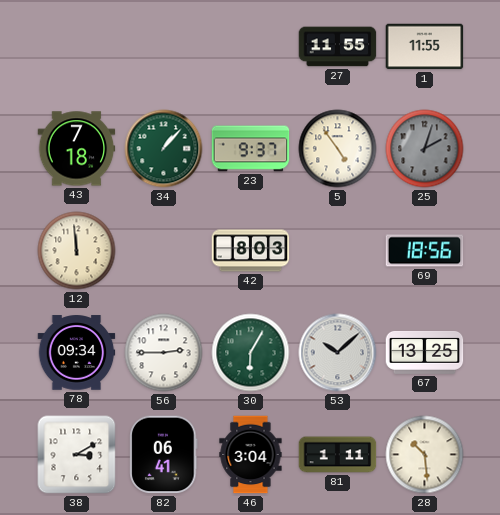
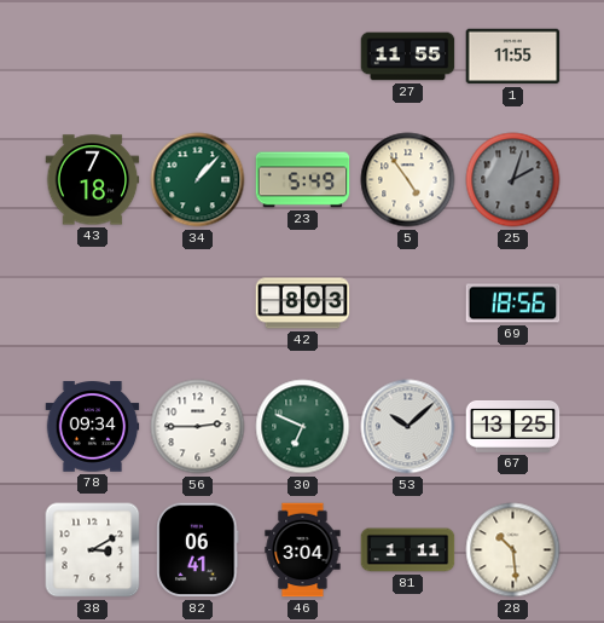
23: 9:37 -> 5:49
12: 11:59 -> none
30: 6:05 -> 6:49
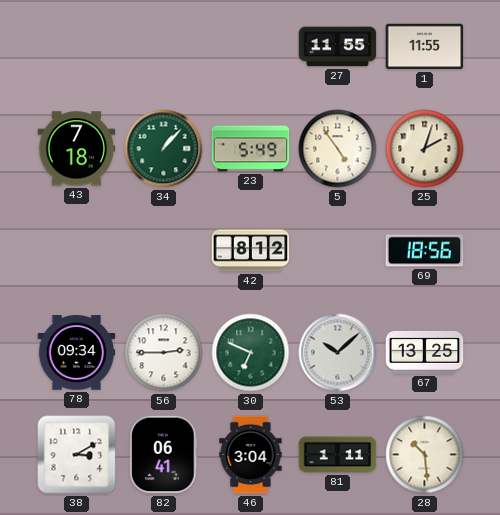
25 dial: grey -> cream
42: 8:03 -> 8:12
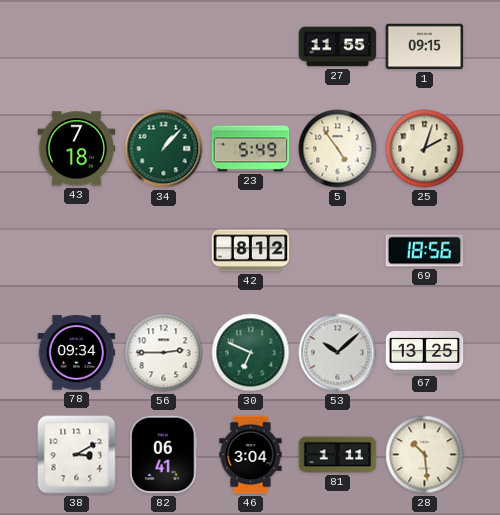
1: 11:55 -> 09:15
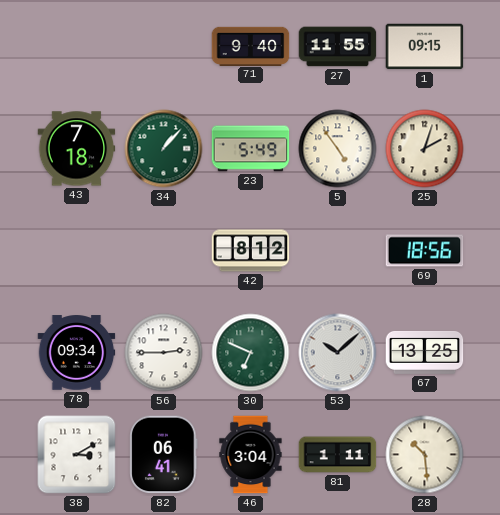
71: none -> 9:40
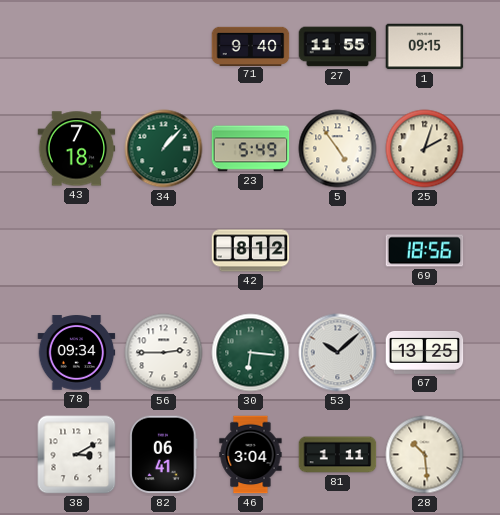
30: 6:49 -> 6:16
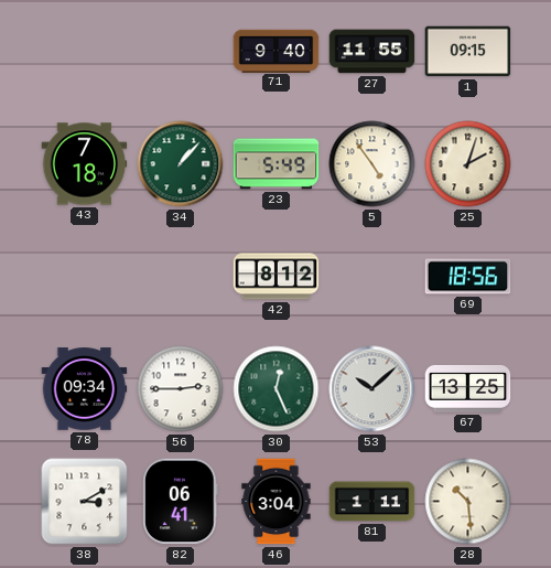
30: 6:16 -> 12:26
